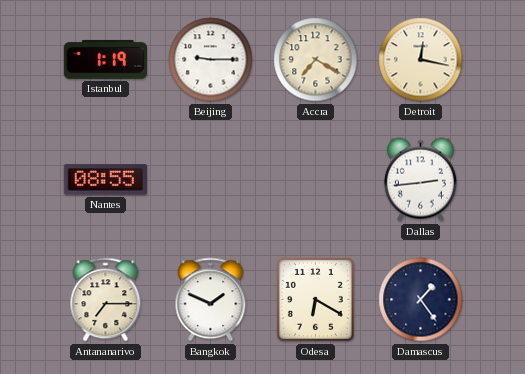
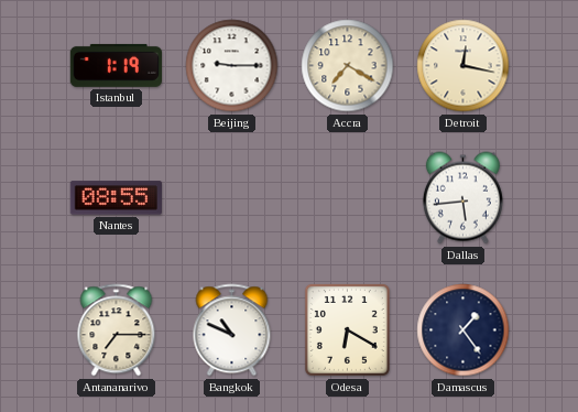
Dallas: 2:44 -> 5:44
Bangkok: 1:49 -> 10:49
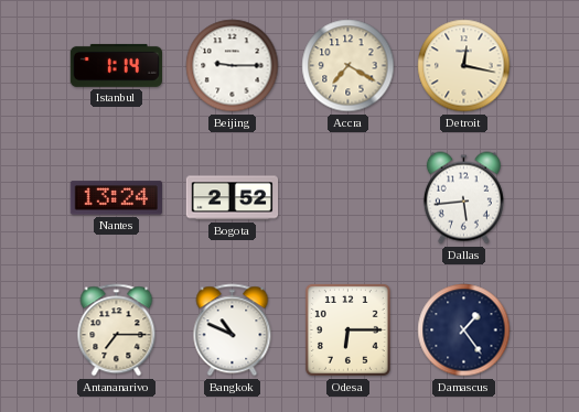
Istanbul: 1:19 -> 1:14
Nantes: 08:55 -> 13:24
Bogota: none -> 2:52
Odesa: 6:20 -> 6:15
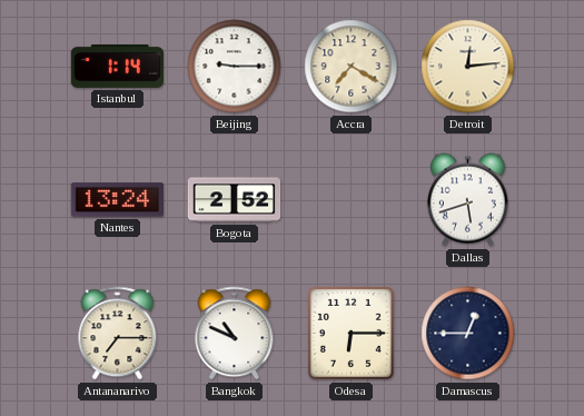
Detroit: 12:17 -> 12:14
Dallas: 5:44 -> 5:42
Damascus: 1:24 -> 12:45
